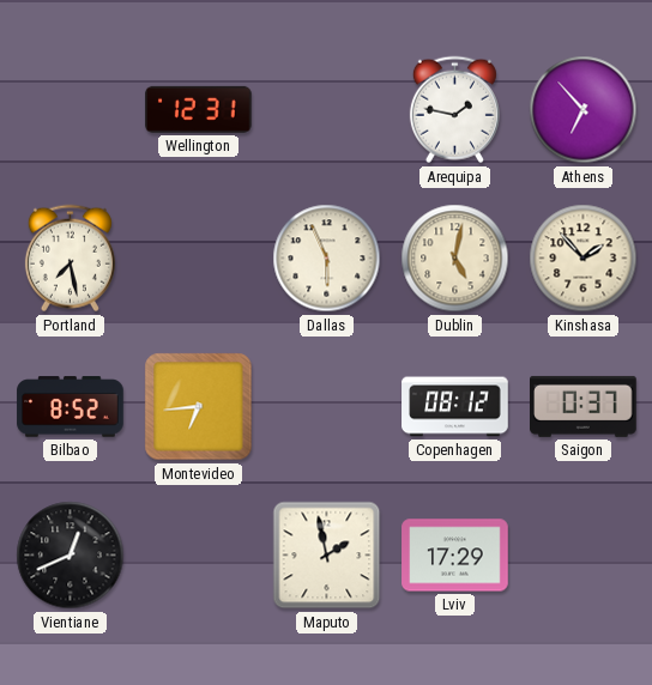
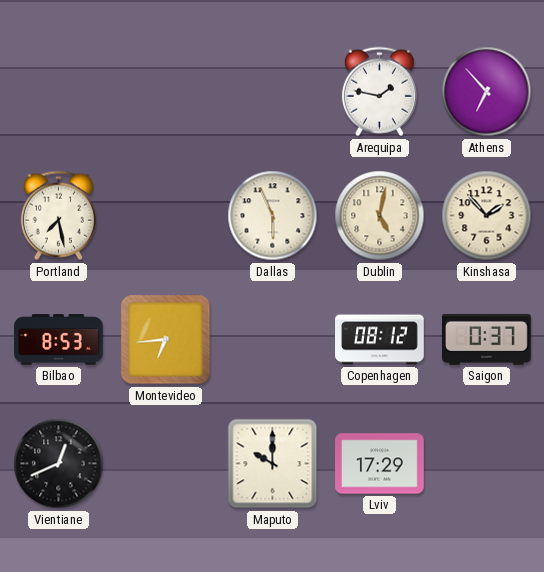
Wellington: 12:31 -> none
Bilbao: 8:52 -> 8:53
Maputo: 1:58 -> 10:00
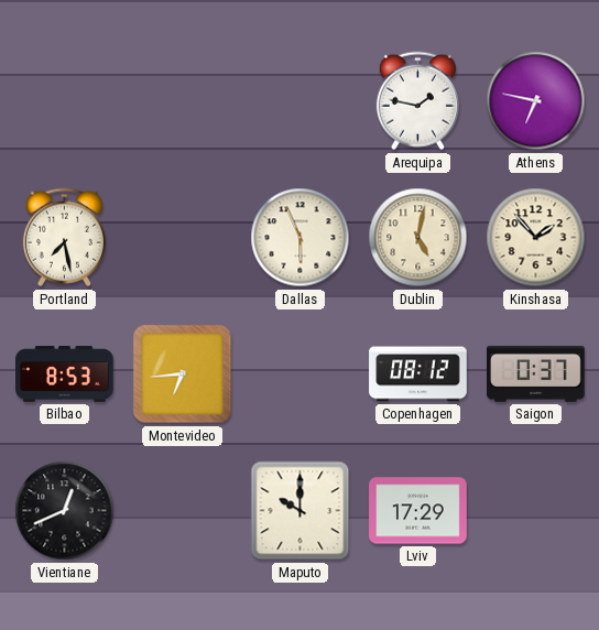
Athens: 6:53 -> 6:47
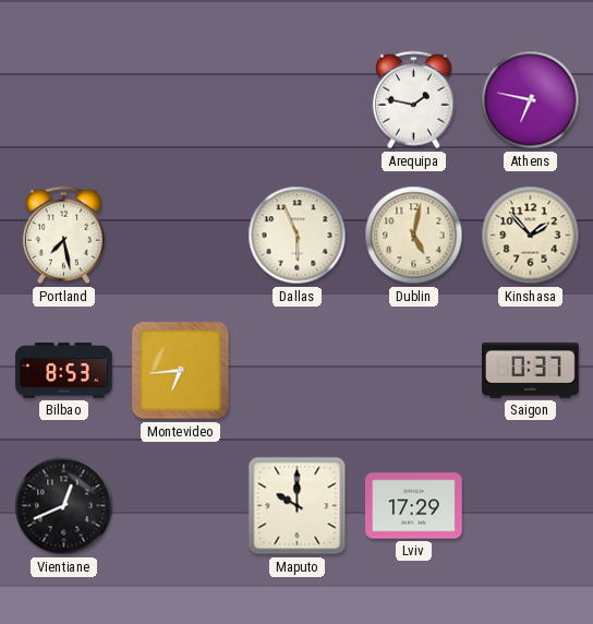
Copenhagen: 08:12 -> none
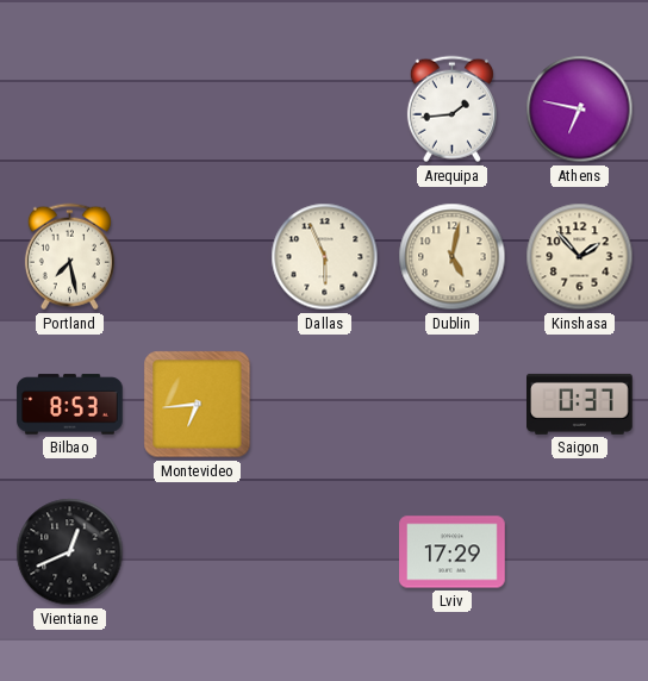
Arequipa: 1:47 -> 1:44
Maputo: 10:00 -> none
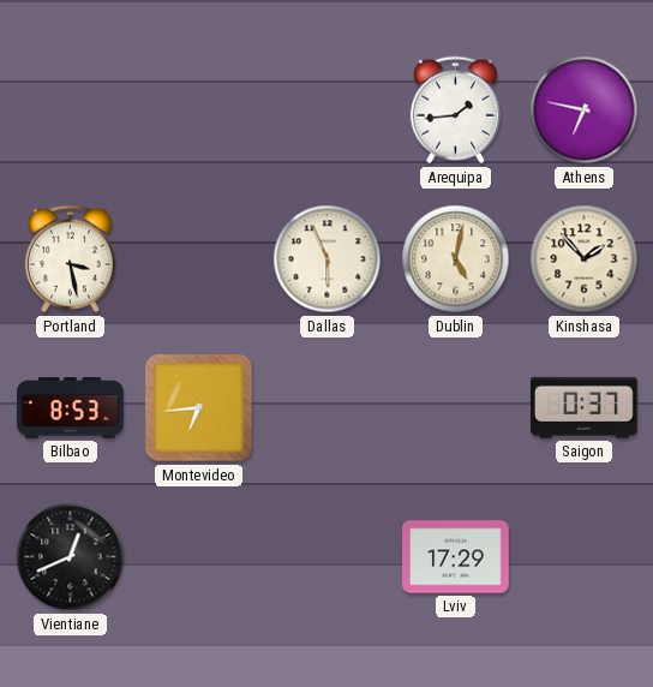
Portland: 7:28 -> 3:28
